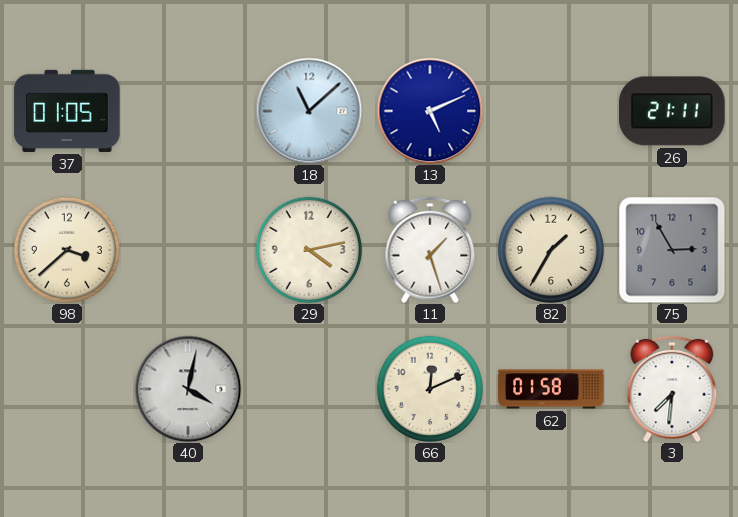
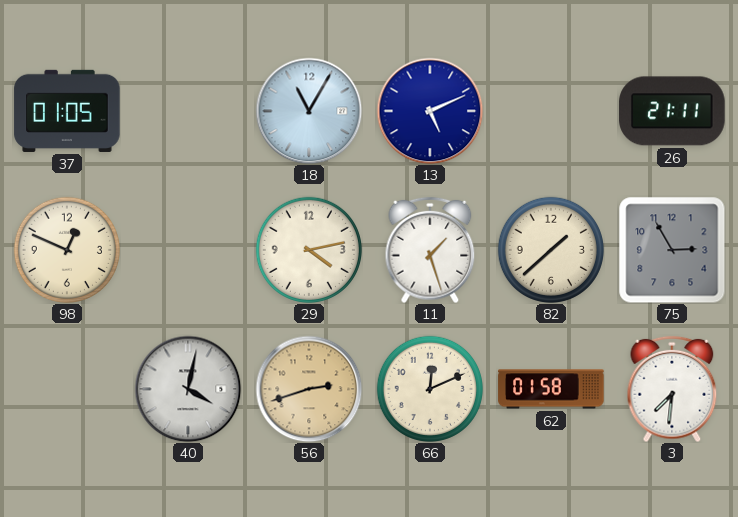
18: 11:08 -> 11:05
98: 3:38 -> 12:49
82: 1:35 -> 1:38
56: none -> 2:42
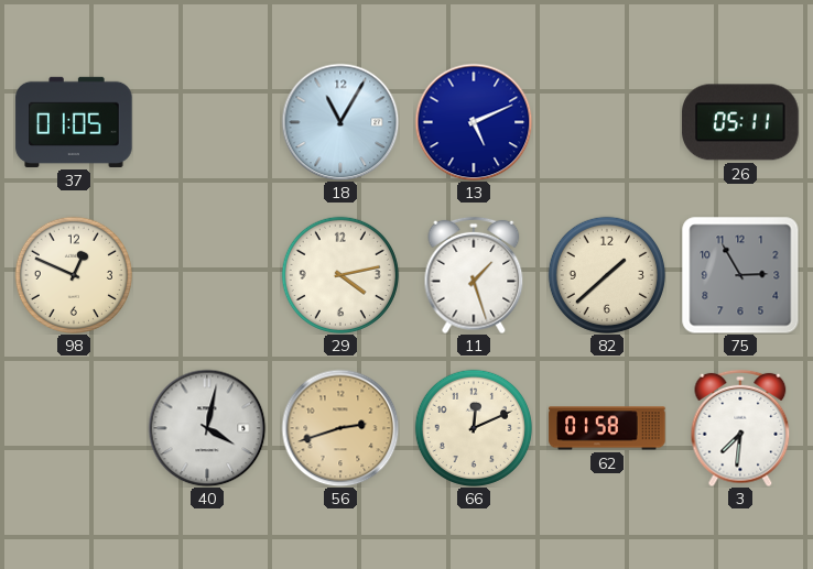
26: 21:11 -> 05:11
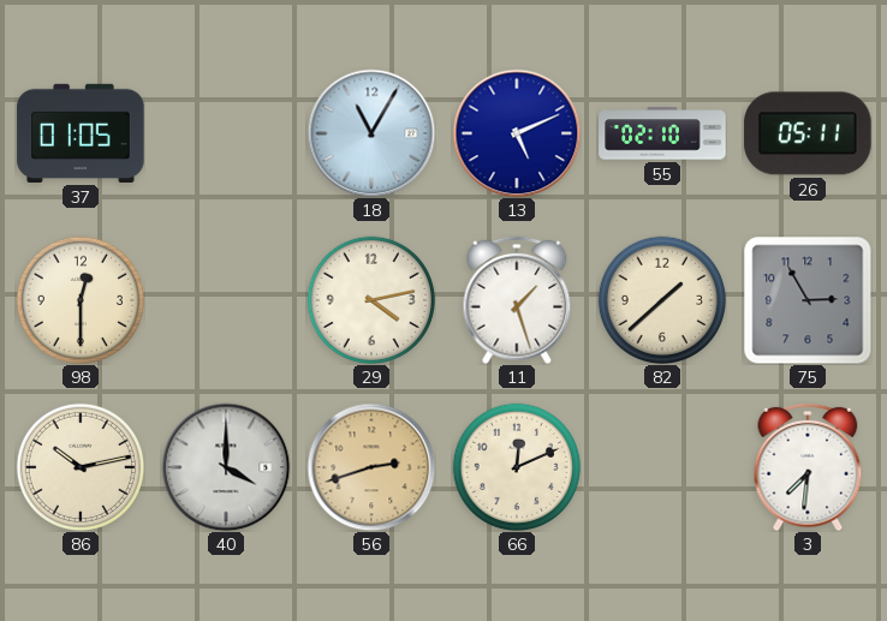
55: none -> 02:10
98: 12:49 -> 12:30
86: none -> 10:13
40: 4:02 -> 4:00
62: 01:58 -> none
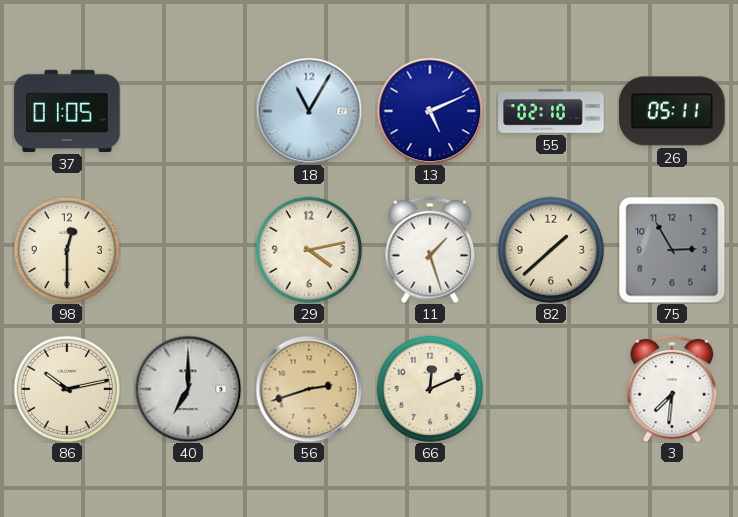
40: 4:00 -> 7:00
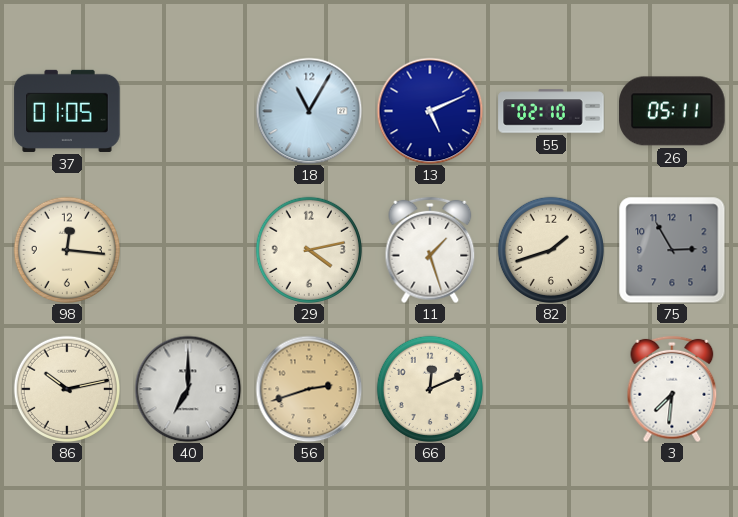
98: 12:30 -> 12:16
82: 1:38 -> 1:42
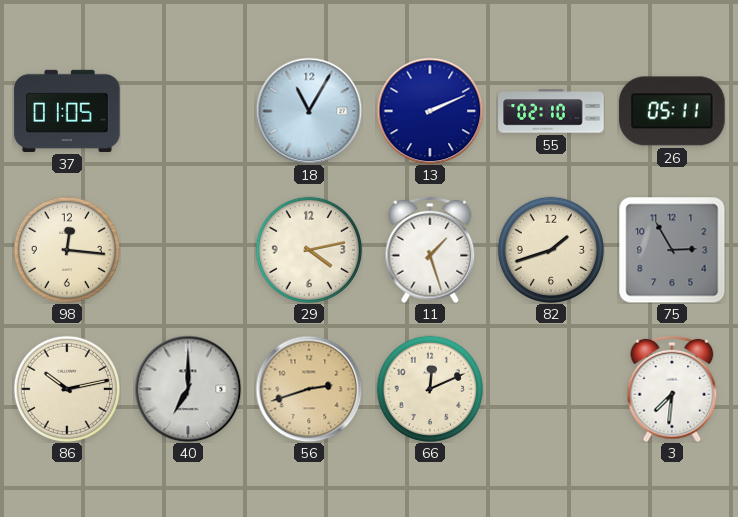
13: 5:11 -> 2:11
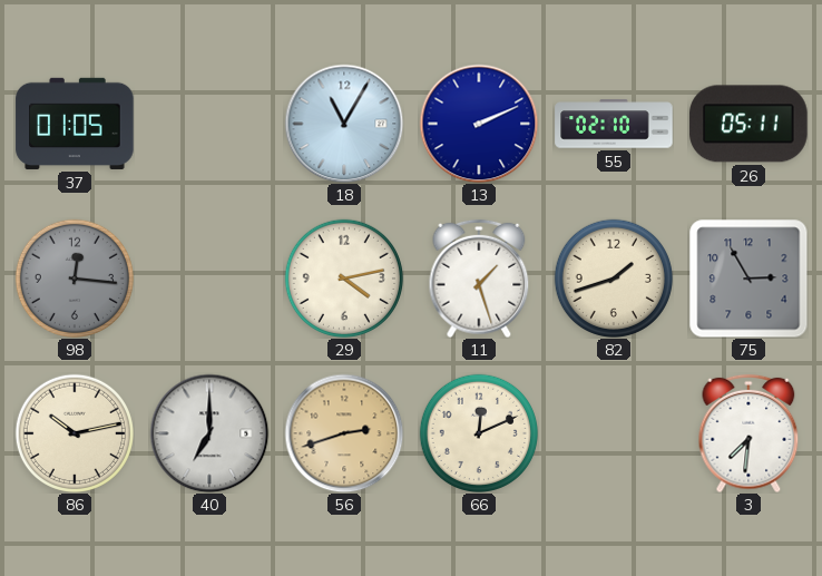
98 dial: cream -> grey
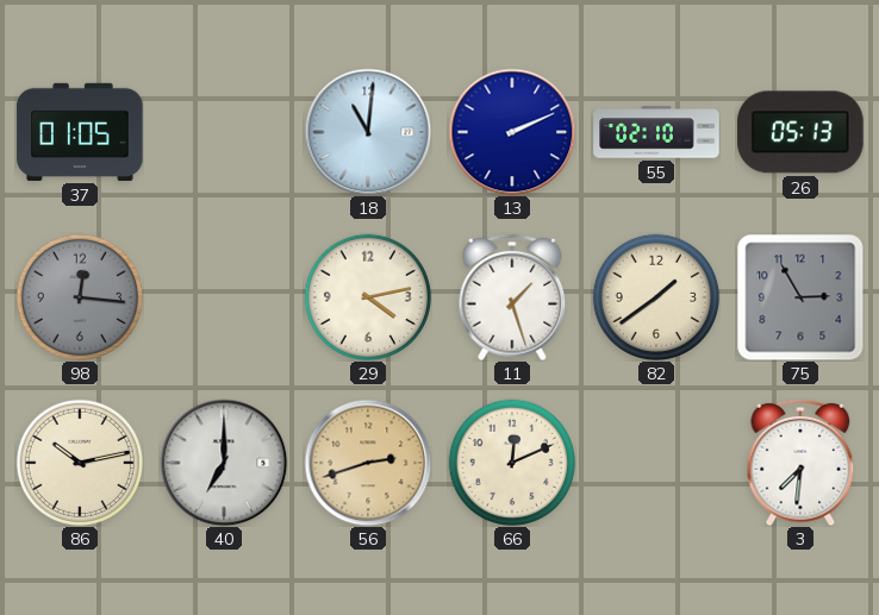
18: 11:05 -> 11:01
26: 05:11 -> 05:13
82: 1:42 -> 1:39
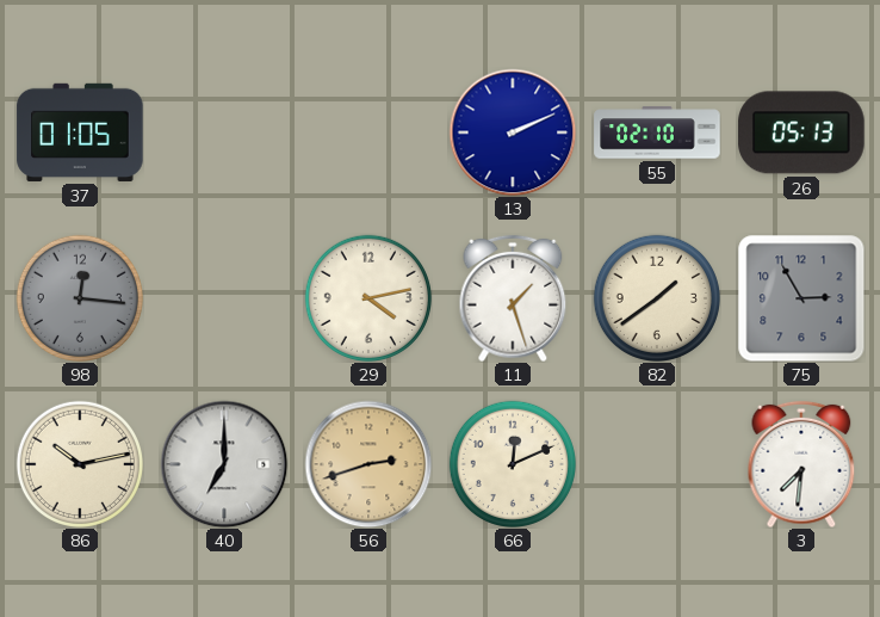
18: 11:01 -> none
